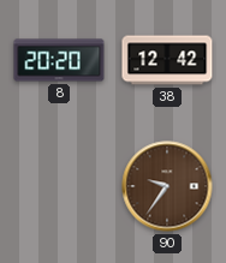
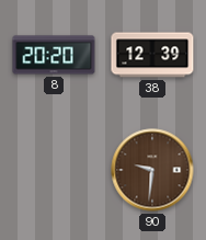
38: 12:42 -> 12:39
90: 9:36 -> 9:31
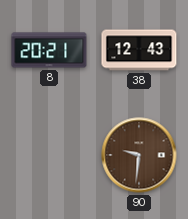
8: 20:20 -> 20:21
38: 12:39 -> 12:43
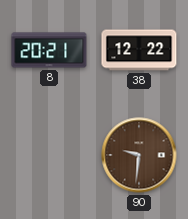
38: 12:43 -> 12:22
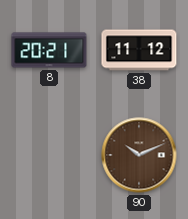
38: 12:22 -> 11:12
90: 9:31 -> 10:11
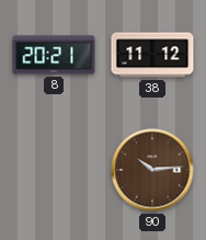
90: 10:11 -> 10:14
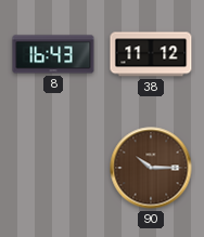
8: 20:21 -> 16:43
90: 10:14 -> 10:15
